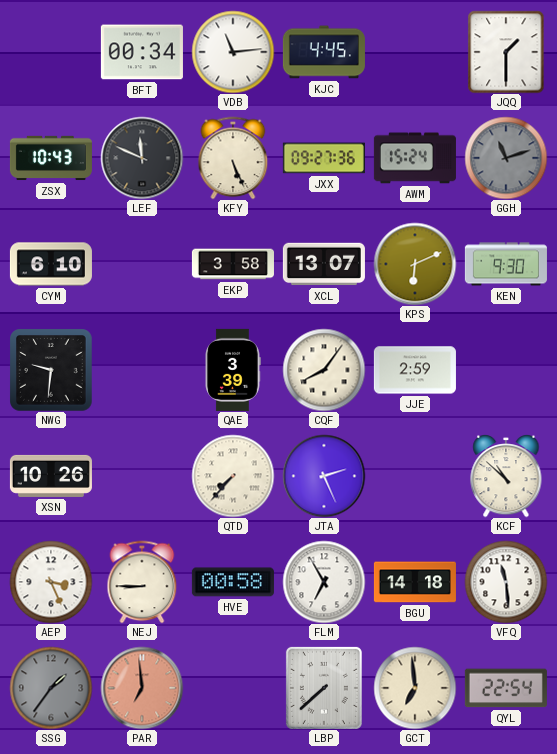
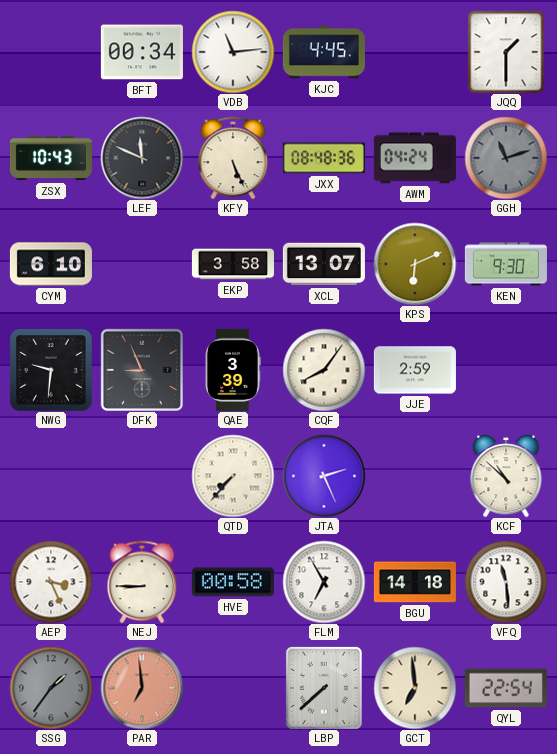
JXX: 09:27 -> 08:48
AWM: 15:24 -> 04:24
DFK: none -> 8:56
XSN: 10:26 -> none
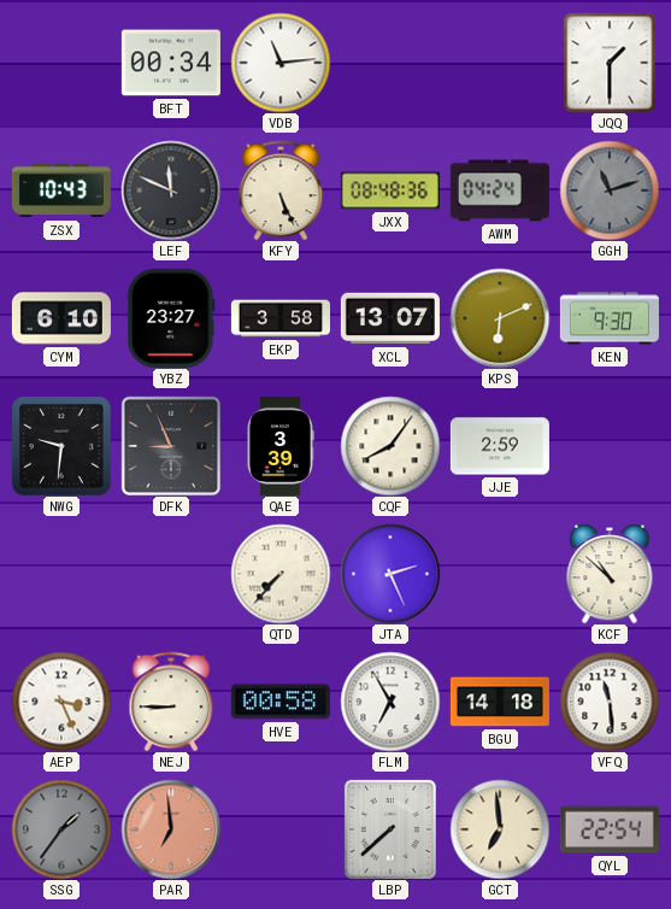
KJC: 4:45 -> none
YBZ: none -> 23:27
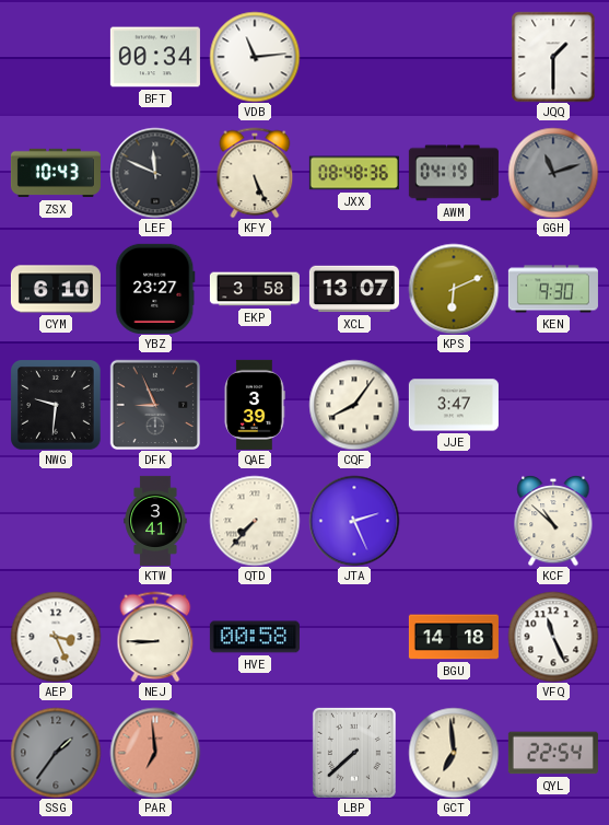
AWM: 04:24 -> 04:19
JJE: 2:59 -> 3:47
KTW: none -> 3:41
FLM: 6:55 -> none
VFQ: 11:29 -> 11:26
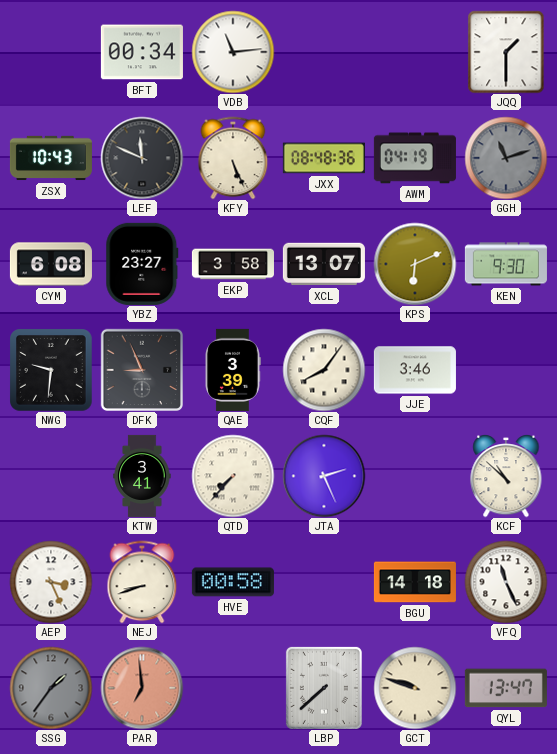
CYM: 6:10 -> 6:08
JJE: 3:47 -> 3:46
NEJ: 8:45 -> 8:42
GCT: 6:59 -> 9:48
QYL: 22:54 -> 13:47
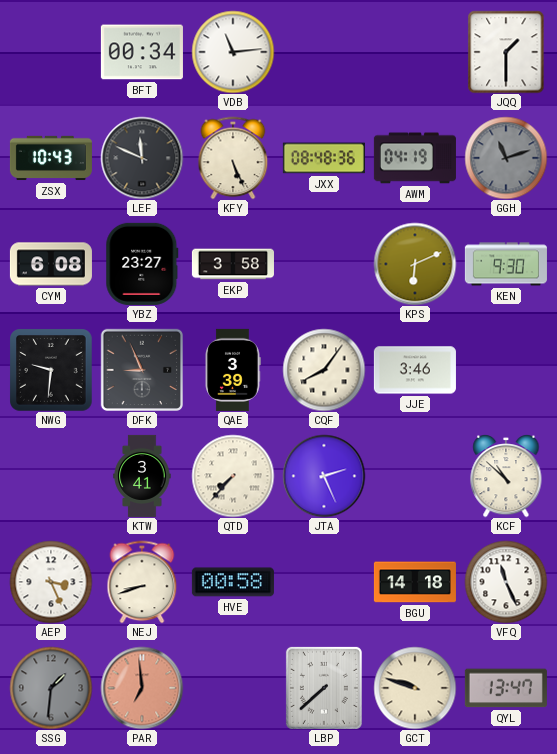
XCL: 13:07 -> none
SSG: 1:36 -> 1:31
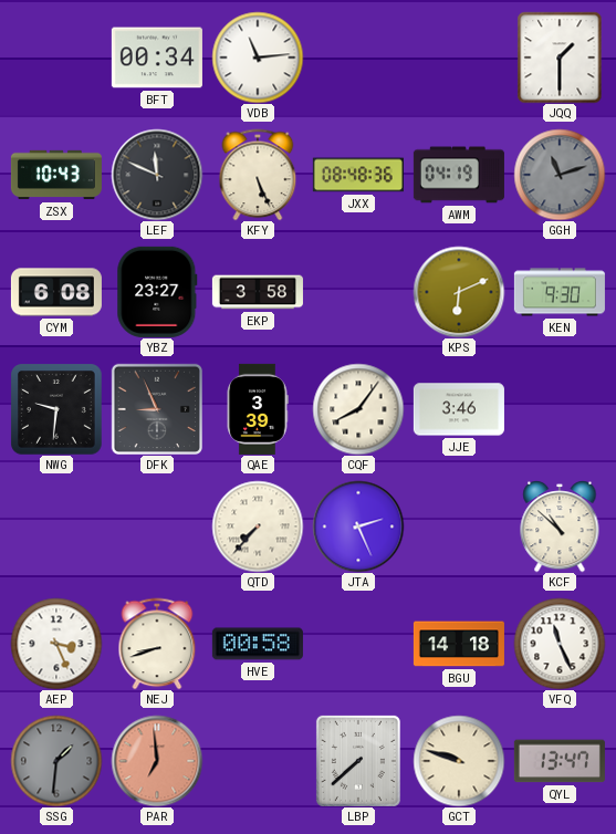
KTW: 3:41 -> none
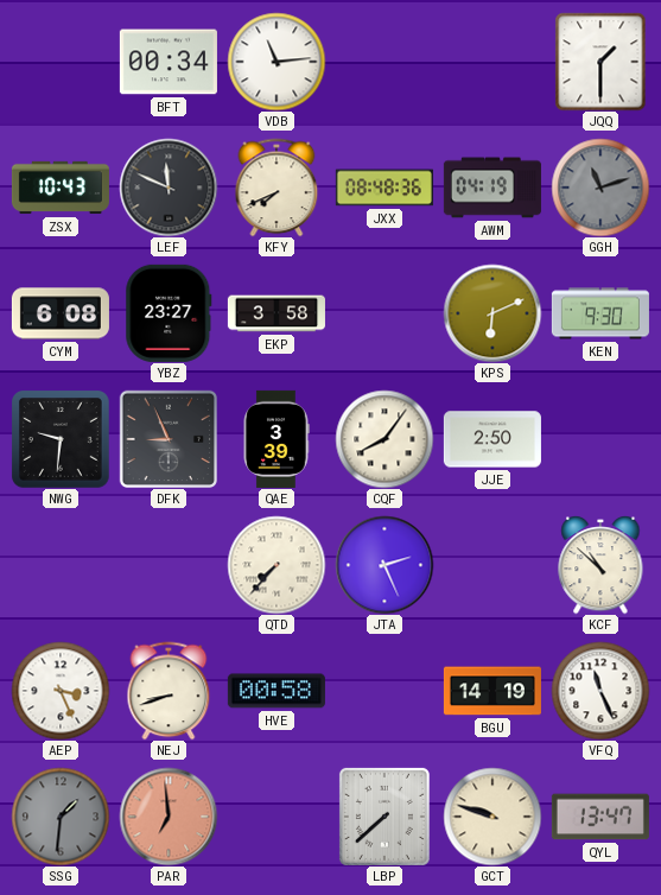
KFY: 5:26 -> 7:41
JJE: 3:46 -> 2:50
BGU: 14:18 -> 14:19
